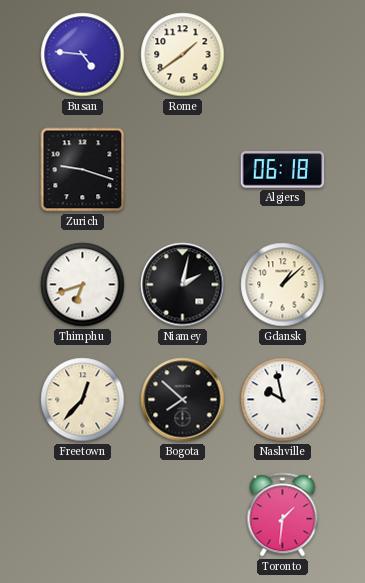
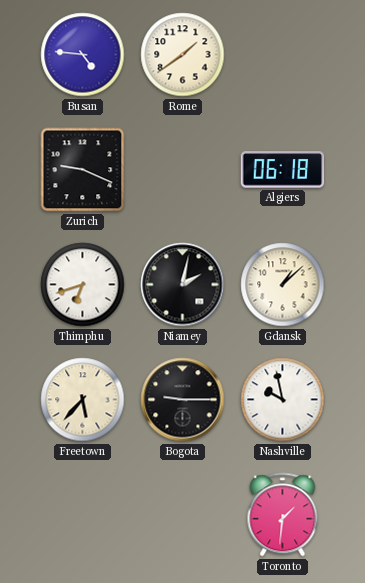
Zurich: 9:18 -> 9:19
Freetown: 12:37 -> 5:37
Bogota: 7:52 -> 9:15
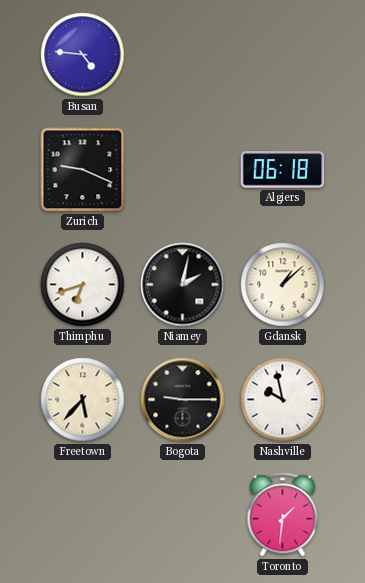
Rome: 1:39 -> none
